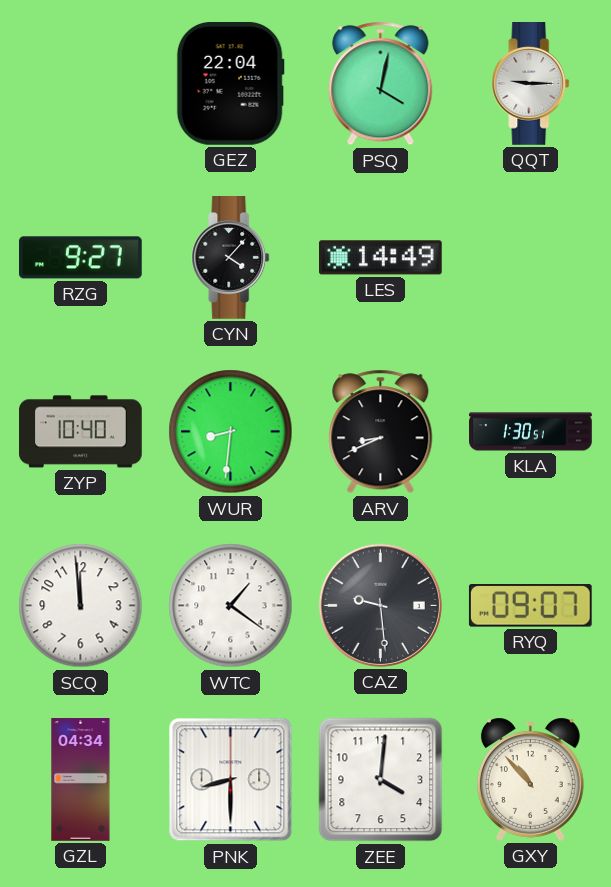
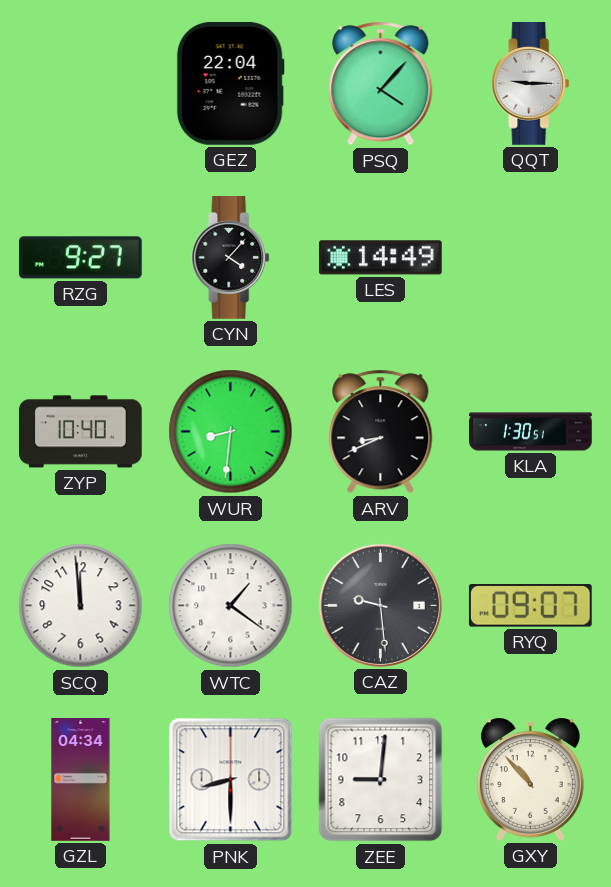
PSQ: 4:02 -> 4:07
ZEE: 4:01 -> 9:01
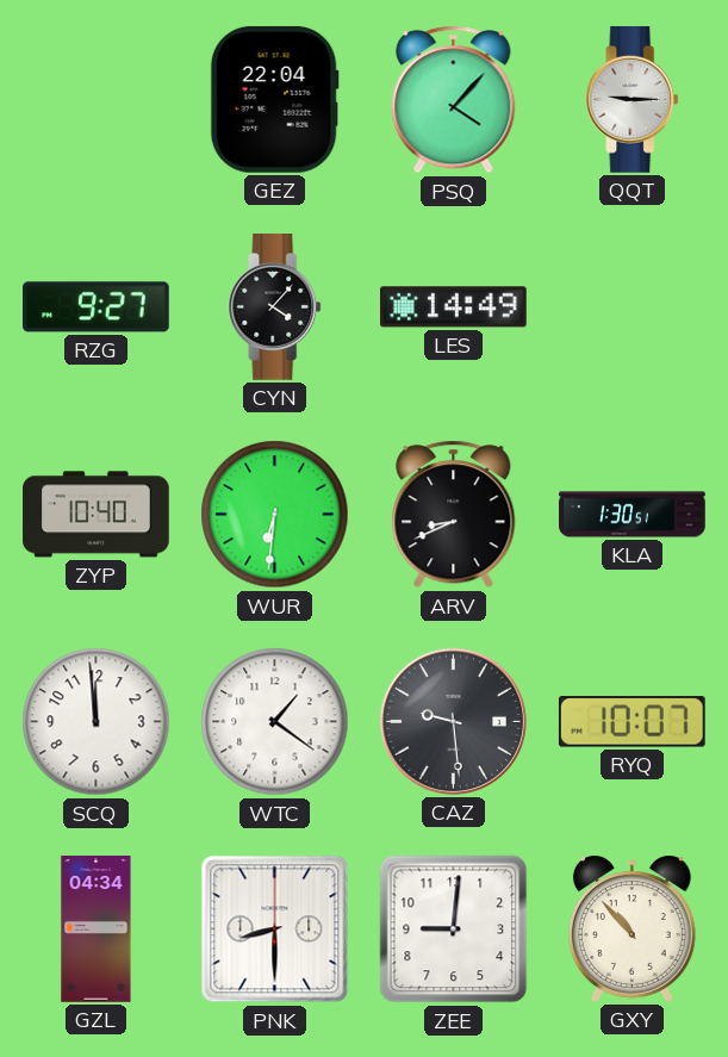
WUR: 8:31 -> 6:31
RYQ: 09:07 -> 10:07
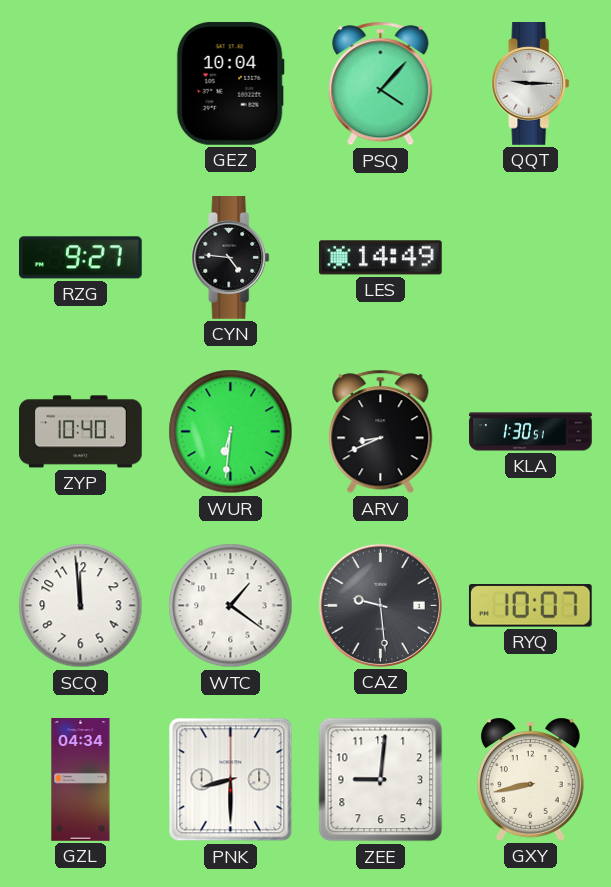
GEZ: 22:04 -> 10:04
CYN: 4:07 -> 4:46
GXY: 10:53 -> 8:43
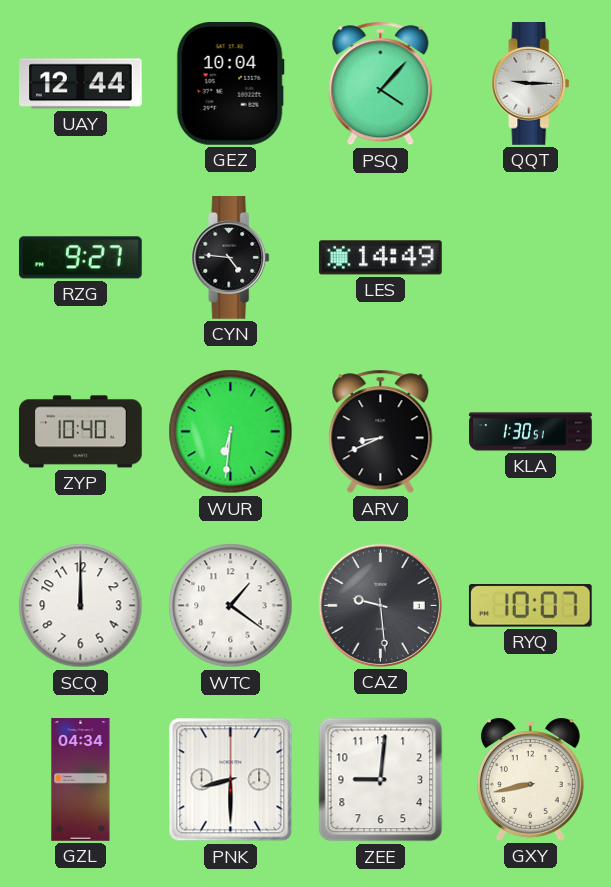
UAY: none -> 12:44
SCQ: 11:59 -> 12:00
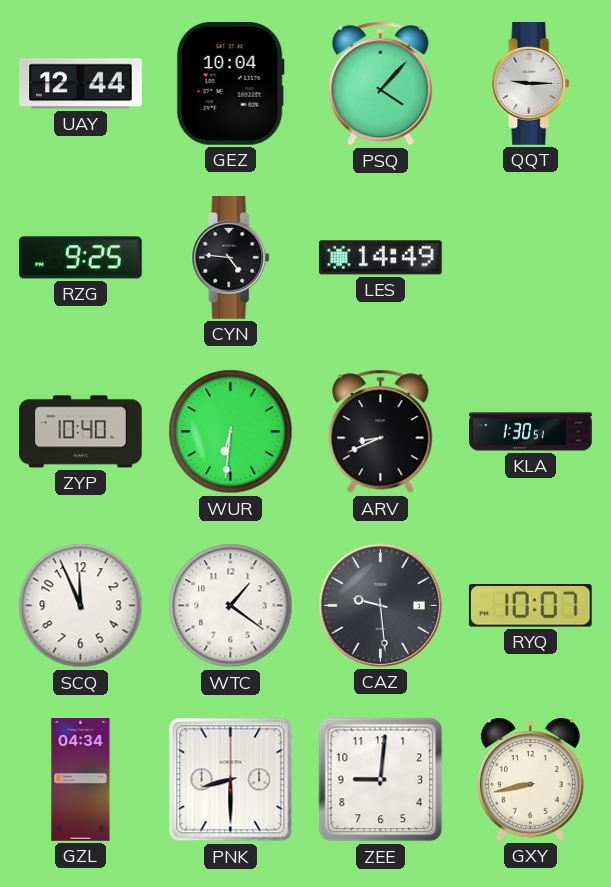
RZG: 9:27 -> 9:25
SCQ: 12:00 -> 11:56
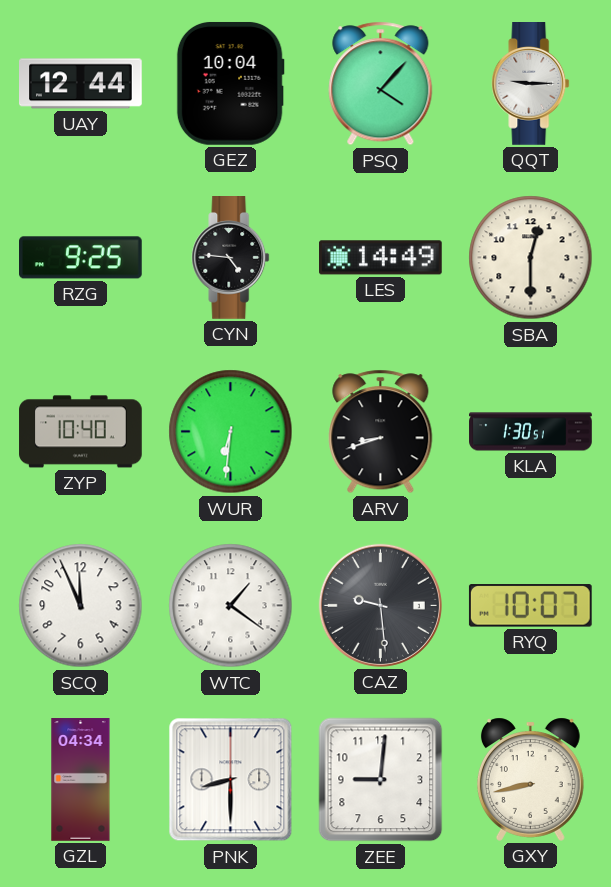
SBA: none -> 12:30
ARV: 8:41 -> 8:42
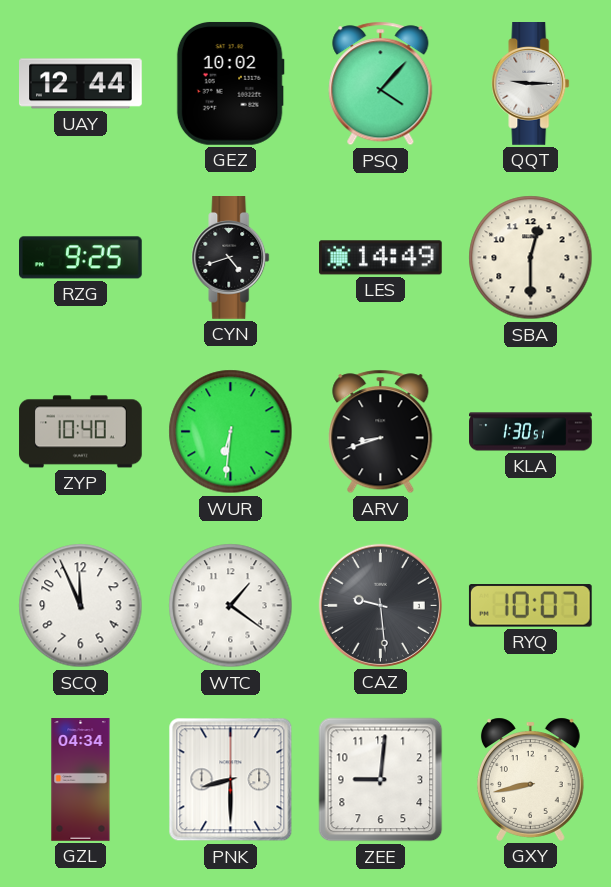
GEZ: 10:04 -> 10:02
CYN: 4:46 -> 4:42
